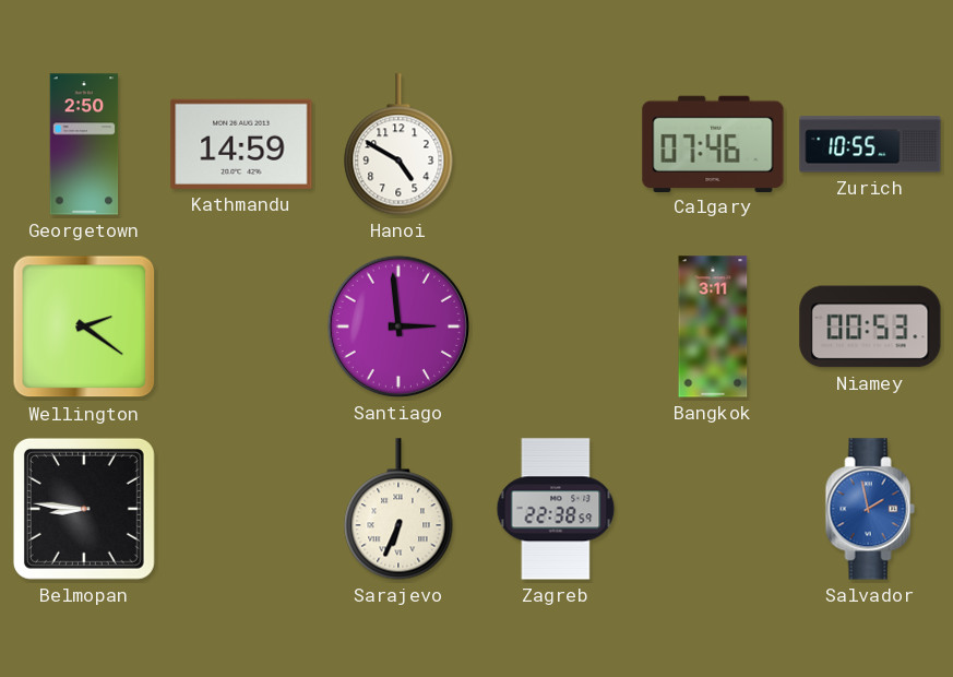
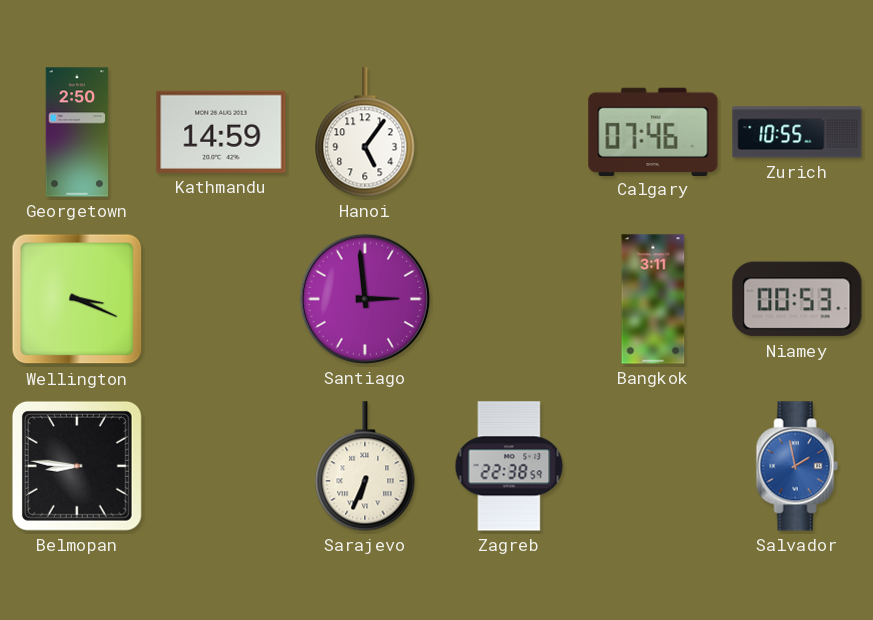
Hanoi: 4:50 -> 5:06
Wellington: 2:21 -> 3:19
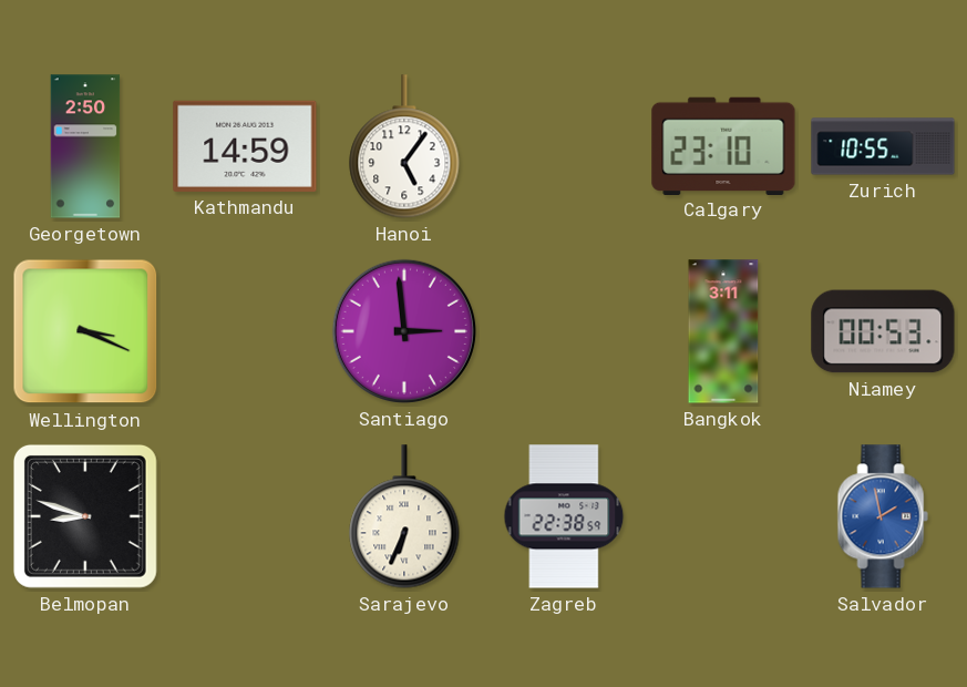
Calgary: 07:46 -> 23:10
Belmopan: 8:46 -> 8:48
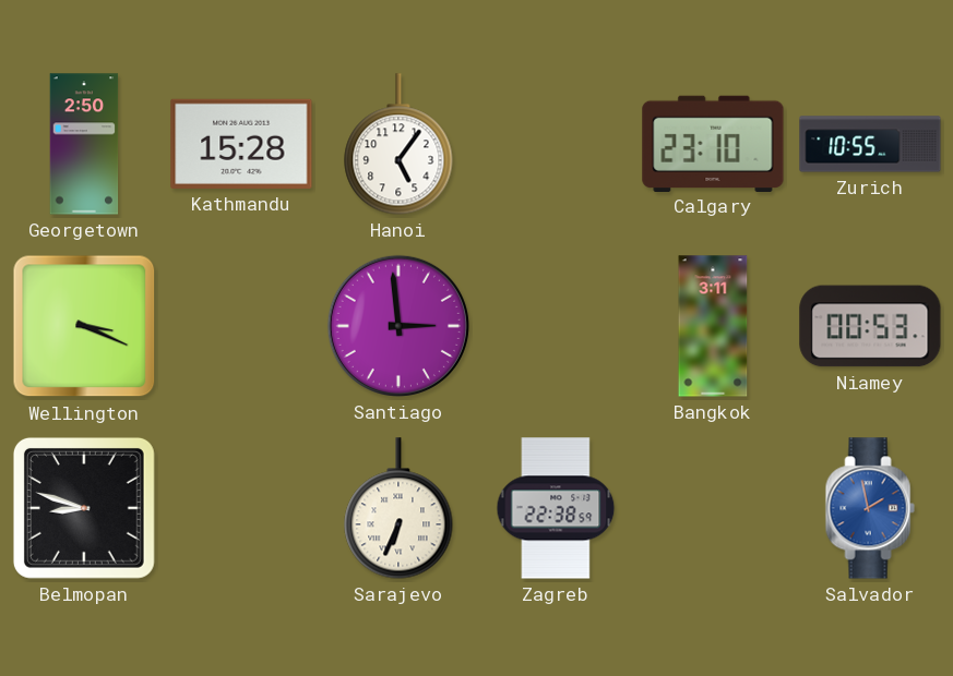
Kathmandu: 14:59 -> 15:28
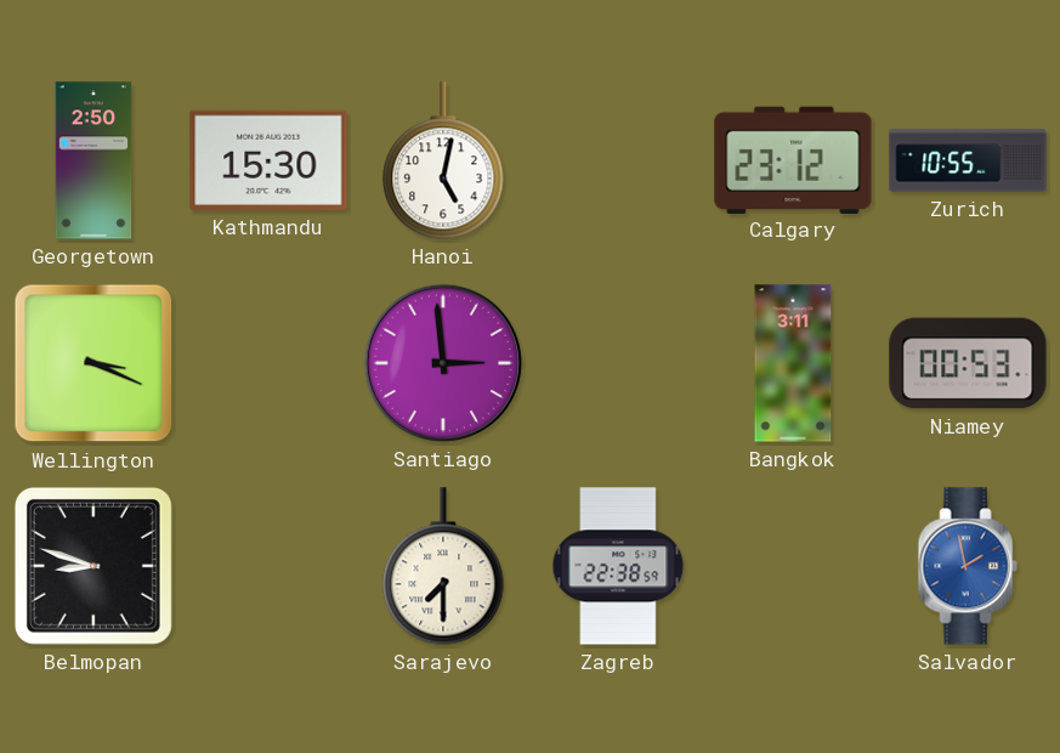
Kathmandu: 15:28 -> 15:30
Hanoi: 5:06 -> 5:02
Calgary: 23:10 -> 23:12
Sarajevo: 6:34 -> 7:30
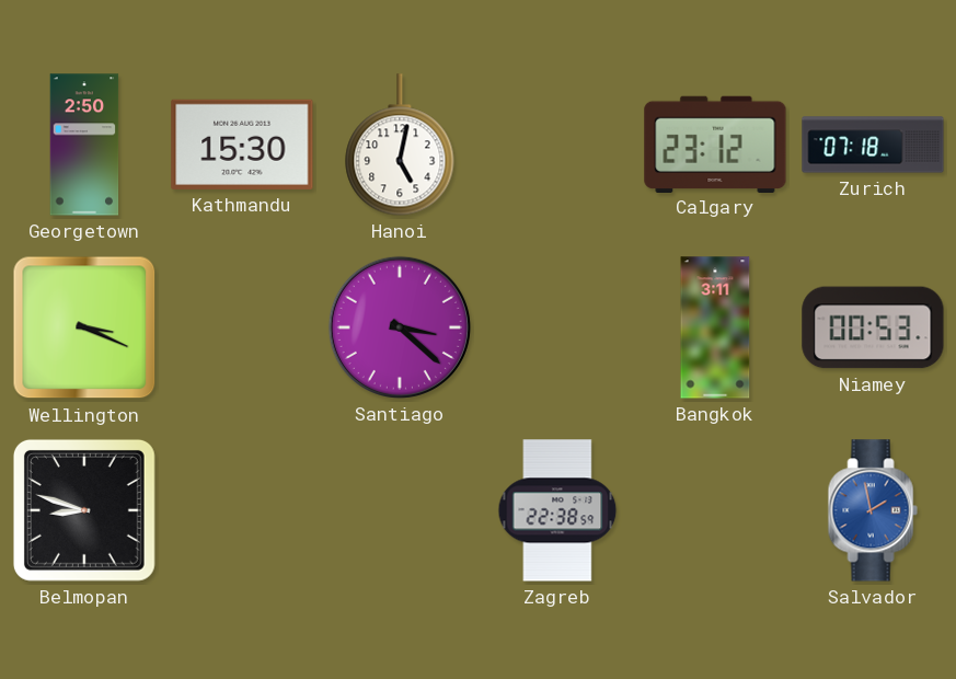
Zurich: 10:55 -> 07:18
Santiago: 2:59 -> 3:22
Sarajevo: 7:30 -> none
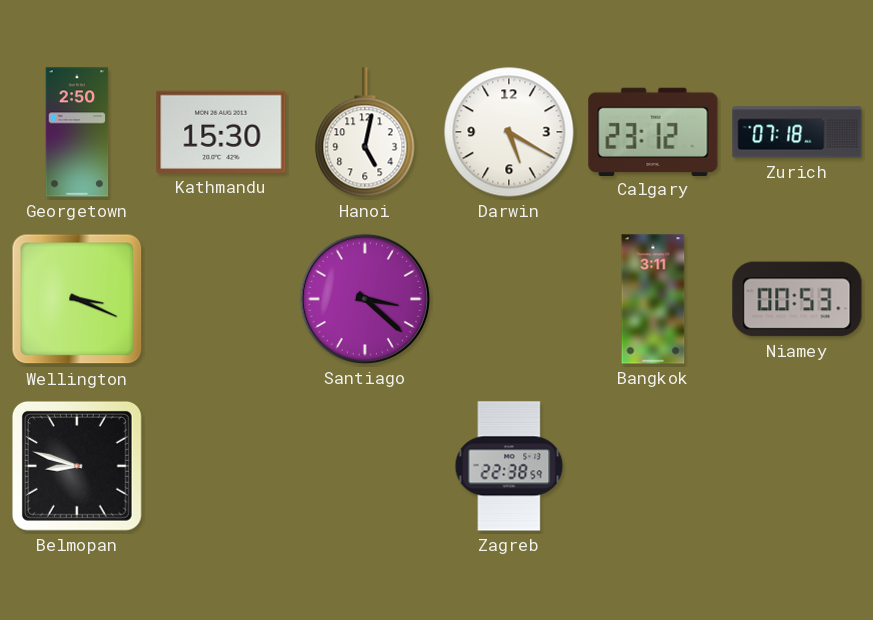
Darwin: none -> 5:20
Salvador: 1:58 -> none
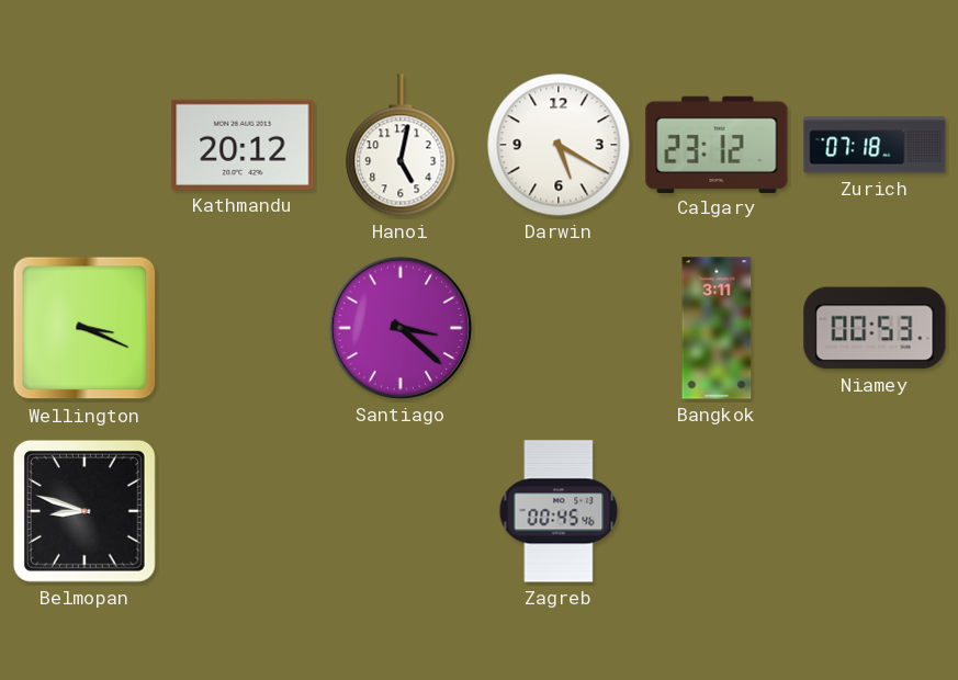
Georgetown: 2:50 -> none
Kathmandu: 15:30 -> 20:12
Zagreb: 22:38 -> 00:45
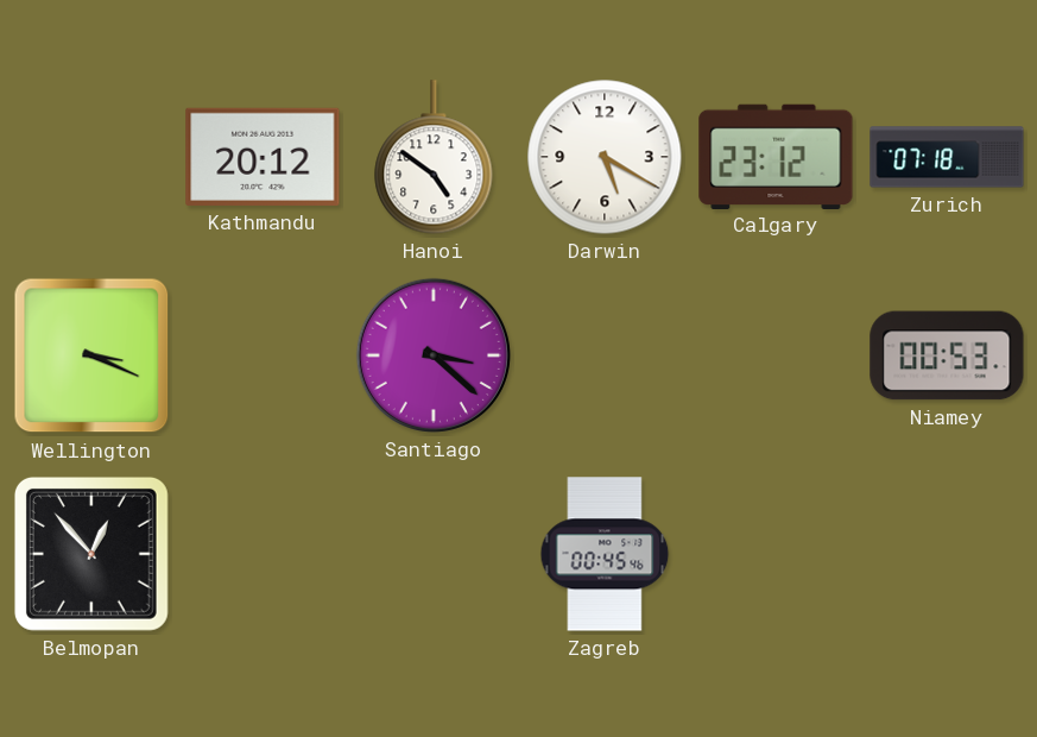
Hanoi: 5:02 -> 4:51
Bangkok: 3:11 -> none
Belmopan: 8:48 -> 12:53
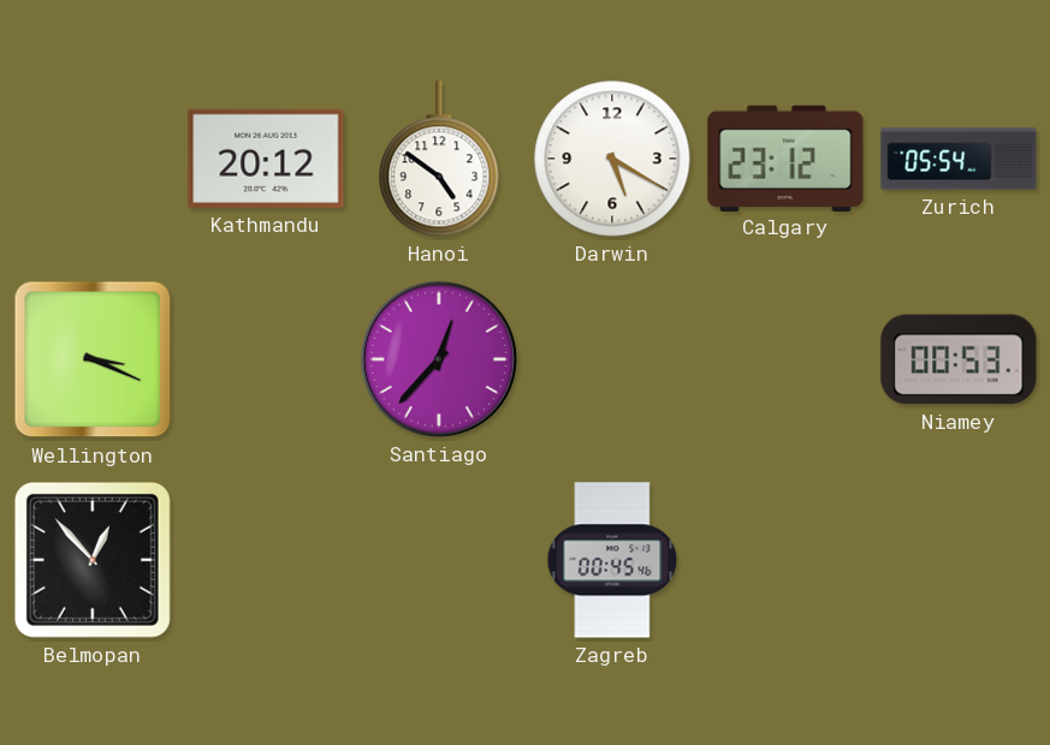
Zurich: 07:18 -> 05:54
Santiago: 3:22 -> 12:37
